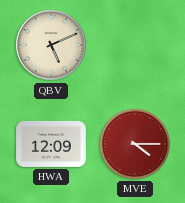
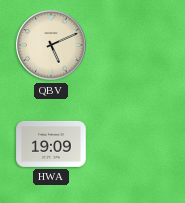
HWA: 12:09 -> 19:09
MVE: 4:15 -> none
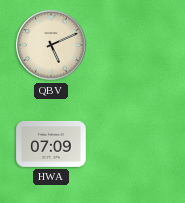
HWA: 19:09 -> 07:09
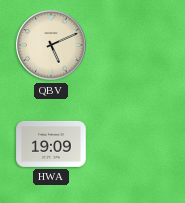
HWA: 07:09 -> 19:09
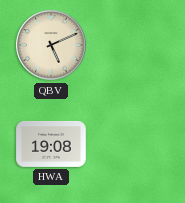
HWA: 19:09 -> 19:08
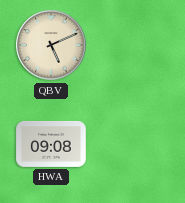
HWA: 19:08 -> 09:08
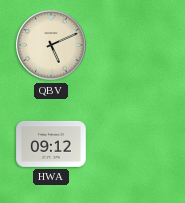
HWA: 09:08 -> 09:12
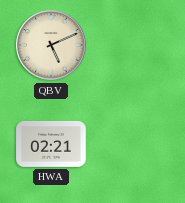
HWA: 09:12 -> 02:21
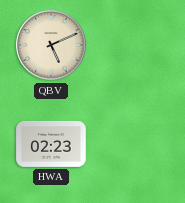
HWA: 02:21 -> 02:23
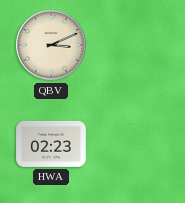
QBV: 5:11 -> 3:11
